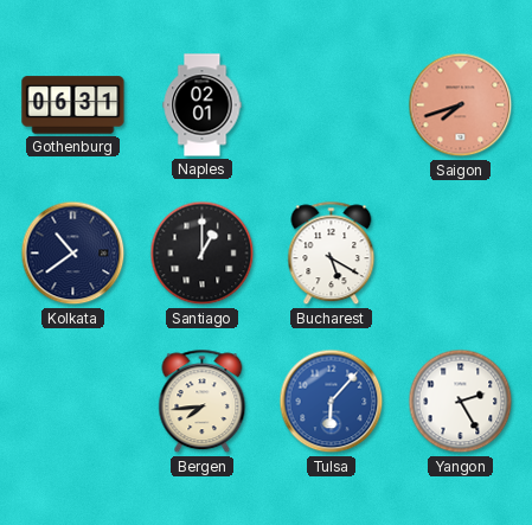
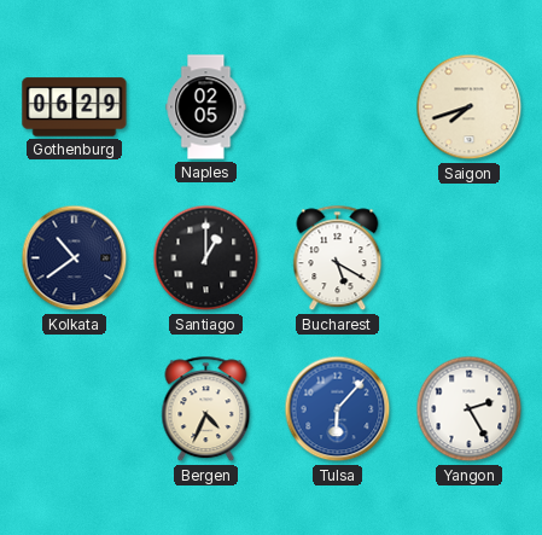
Gothenburg: 06:31 -> 06:29
Naples: 02:01 -> 02:05
Saigon dial: salmon -> cream
Bergen: 7:44 -> 4:34
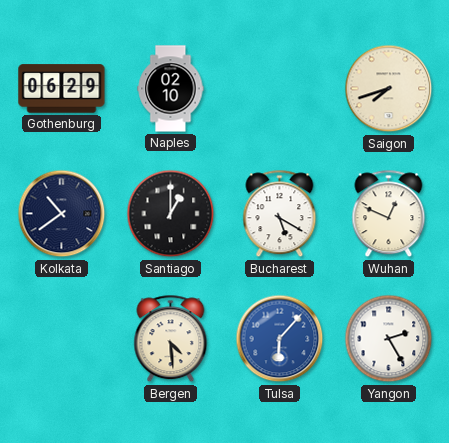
Naples: 02:05 -> 02:10
Wuhan: none -> 12:49
Bergen: 4:34 -> 4:29
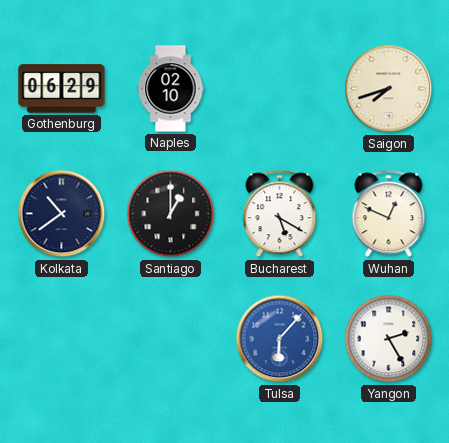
Bergen: 4:29 -> none
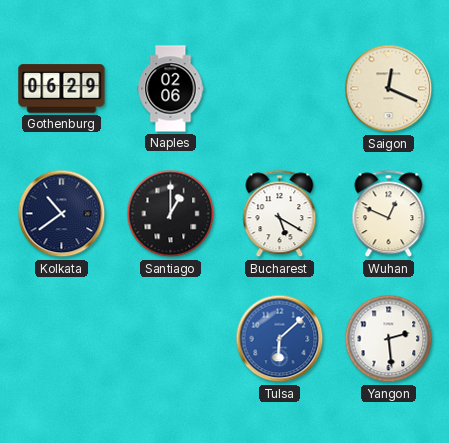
Naples: 02:10 -> 02:06
Saigon: 7:42 -> 12:19
Tulsa: 6:07 -> 6:08
Yangon: 2:25 -> 2:29
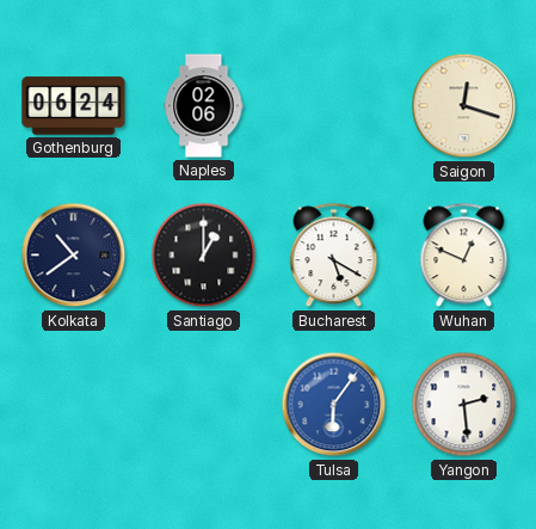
Gothenburg: 06:29 -> 06:24
Saigon: 12:19 -> 12:18
Tulsa: 6:08 -> 6:06
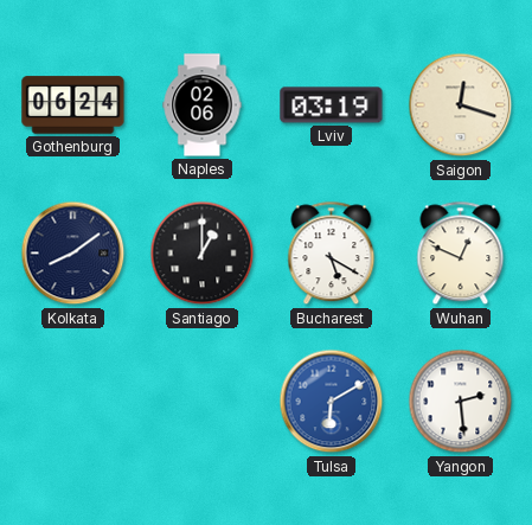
Lviv: none -> 03:19
Kolkata: 10:39 -> 8:09
Tulsa: 6:06 -> 6:10
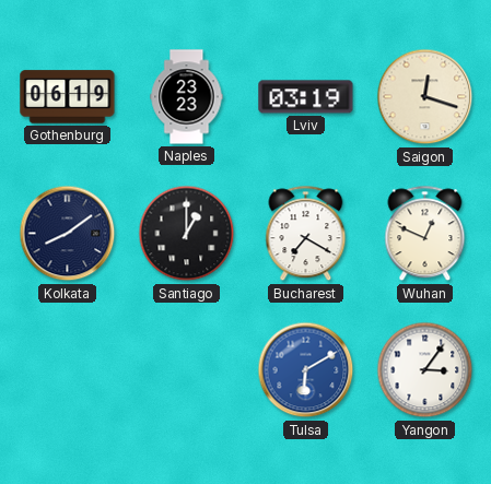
Gothenburg: 06:24 -> 06:19
Naples: 02:06 -> 23:23
Bucharest: 5:20 -> 7:20
Yangon: 2:29 -> 3:06
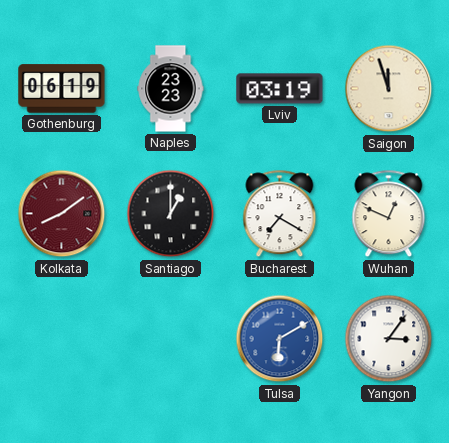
Saigon: 12:18 -> 11:57
Kolkata dial: navy -> burgundy
